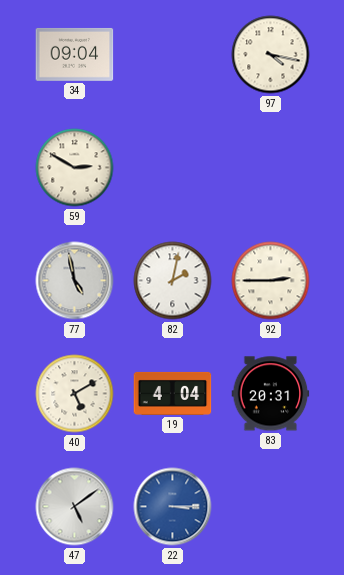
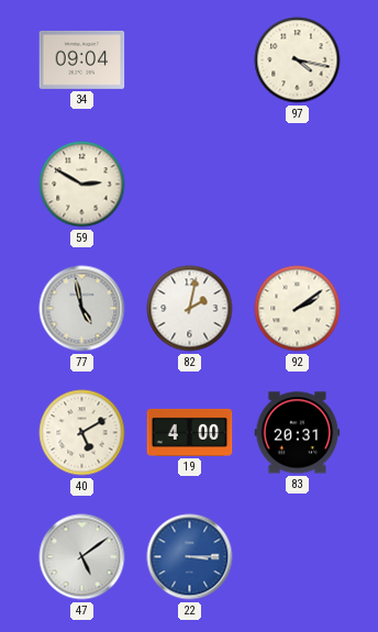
92: 2:45 -> 2:09
19: 4:04 -> 4:00
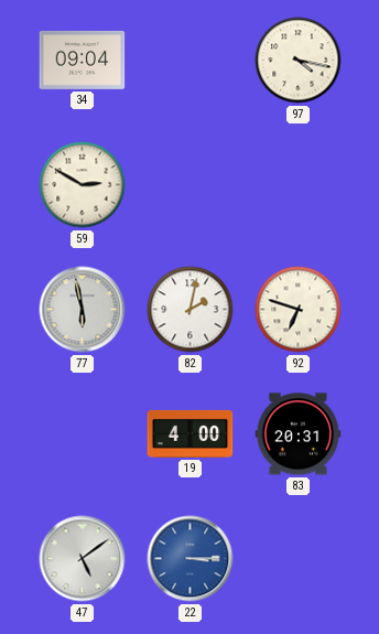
77: 4:58 -> 5:58
92: 2:09 -> 6:48
40: 5:10 -> none
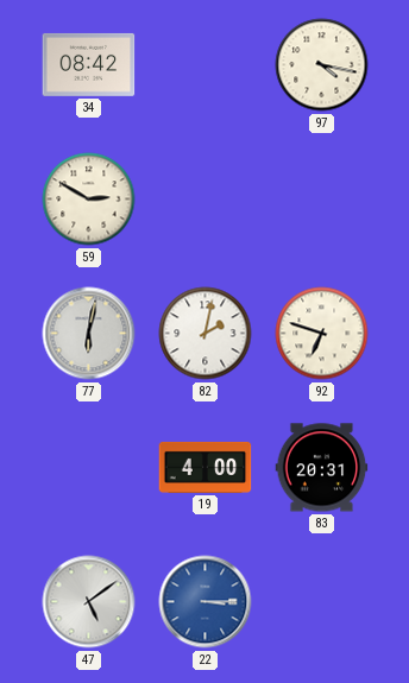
34: 09:04 -> 08:42
77: 5:58 -> 6:02
